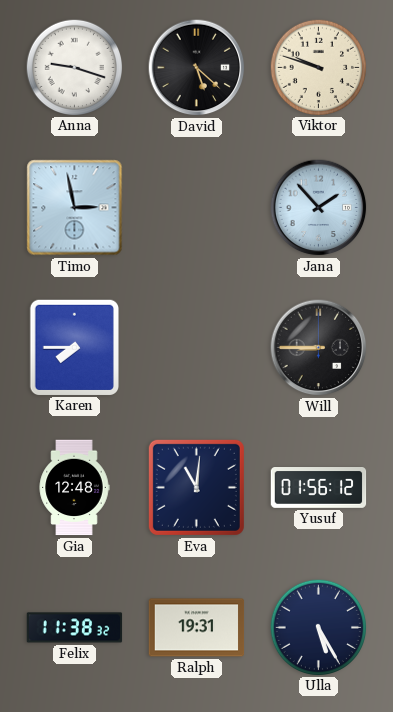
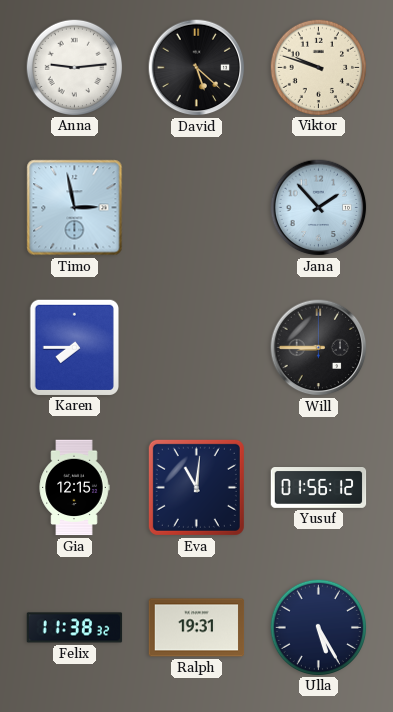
Anna: 9:18 -> 9:14
Gia: 12:48 -> 12:15
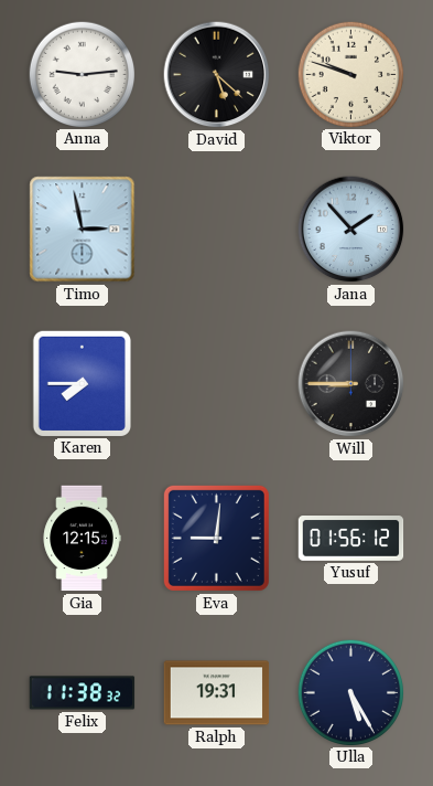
Eva: 11:01 -> 9:01
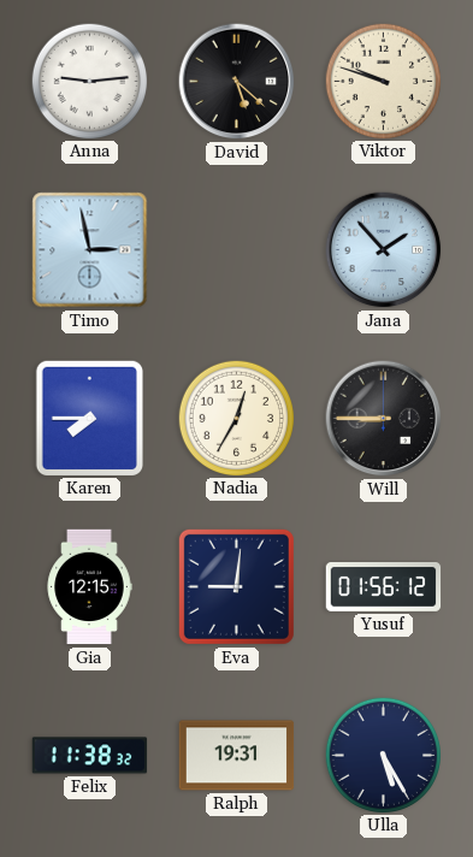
Nadia: none -> 12:35
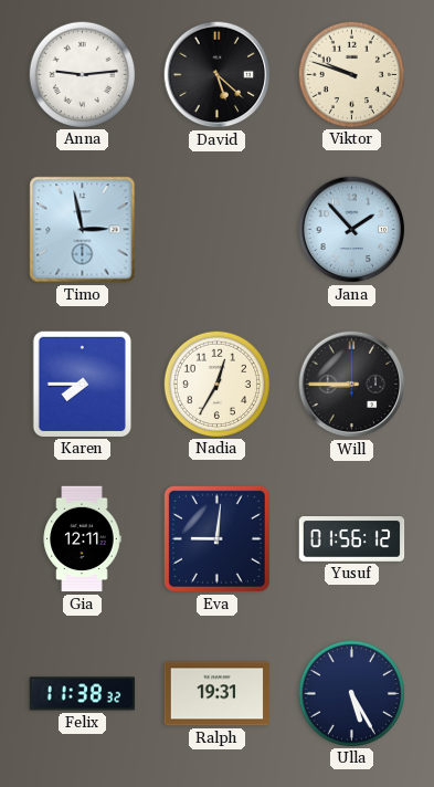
Gia: 12:15 -> 12:11
